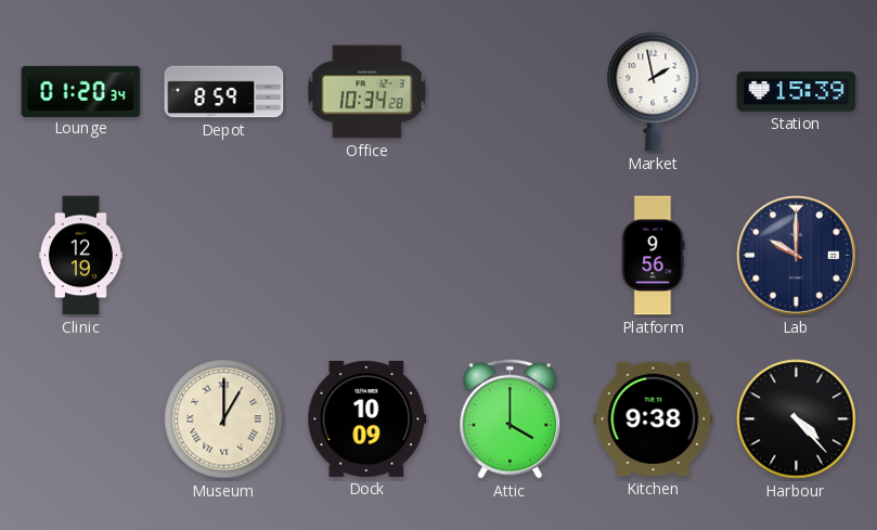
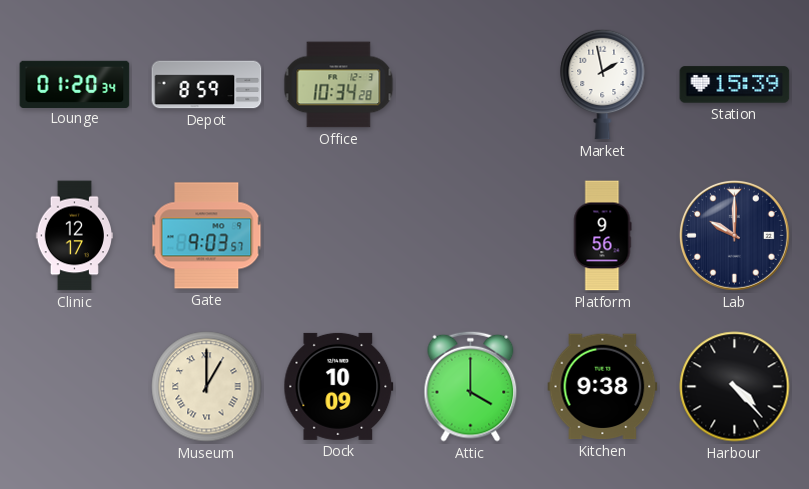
Clinic: 12:19 -> 12:17
Gate: none -> 9:03
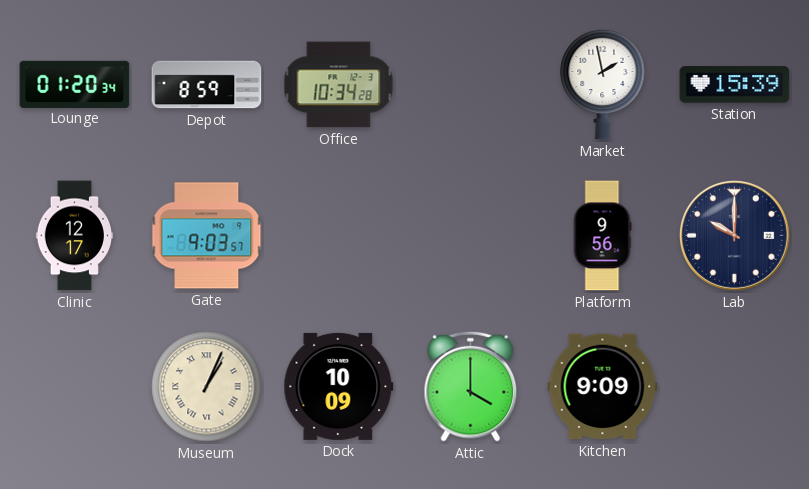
Museum: 1:00 -> 1:04
Kitchen: 9:38 -> 9:09
Harbour: 4:23 -> none
